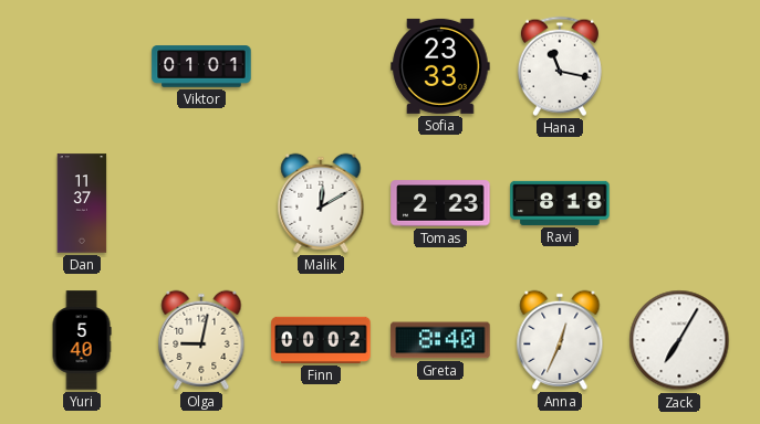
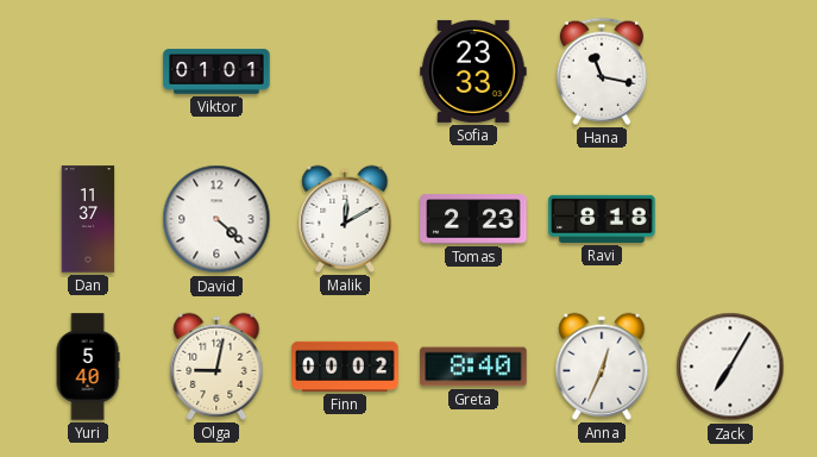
David: none -> 4:22
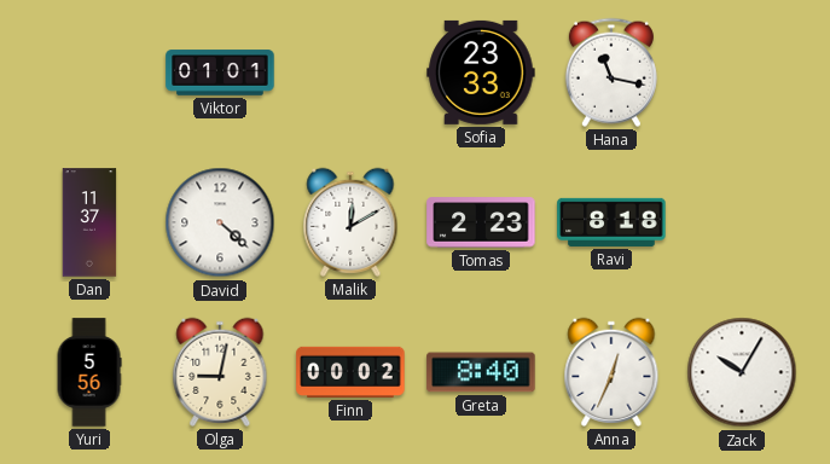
Yuri: 5:40 -> 5:56
Zack: 7:05 -> 10:05
